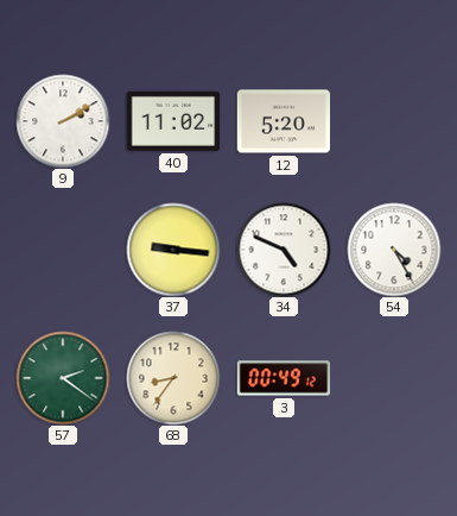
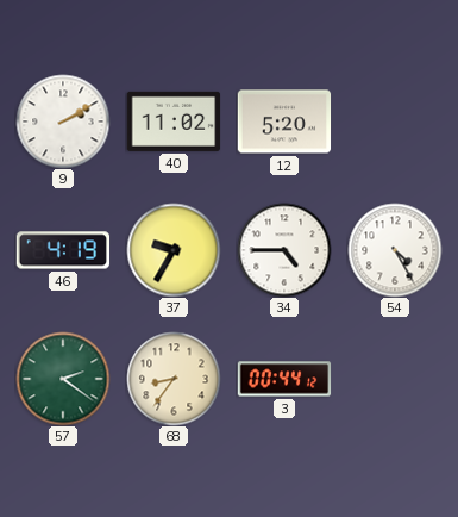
46: none -> 4:19
37: 9:16 -> 9:35
34: 4:49 -> 4:45
3: 00:49 -> 00:44
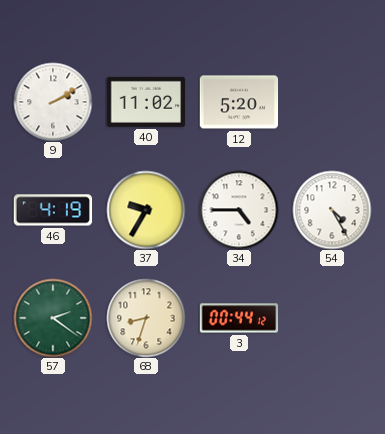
68: 8:36 -> 8:33
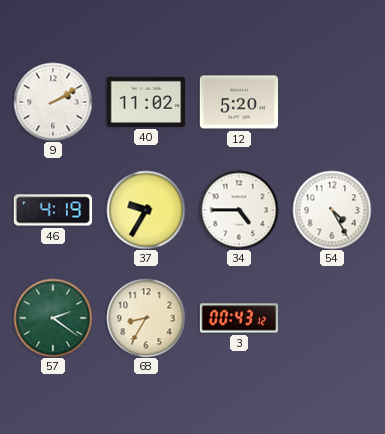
68: 8:33 -> 8:35
3: 00:44 -> 00:43
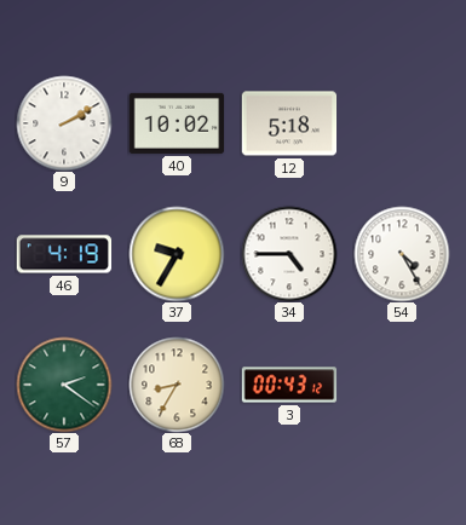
40: 11:02 -> 10:02
12: 5:20 -> 5:18
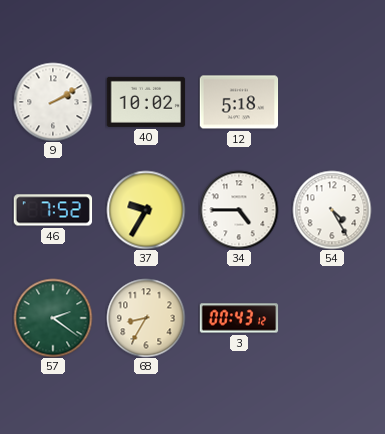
46: 4:19 -> 7:52
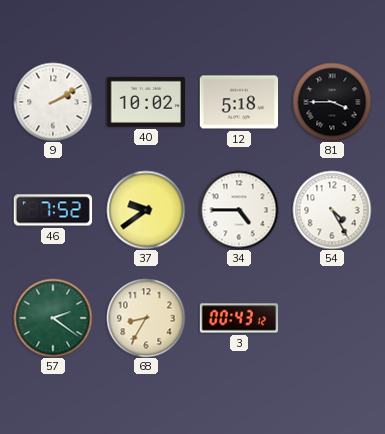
81: none -> 3:45
37: 9:35 -> 9:39
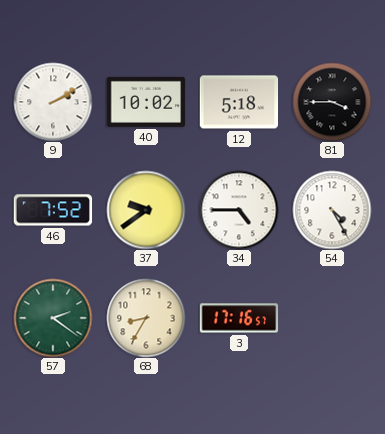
3: 00:43 -> 17:16
